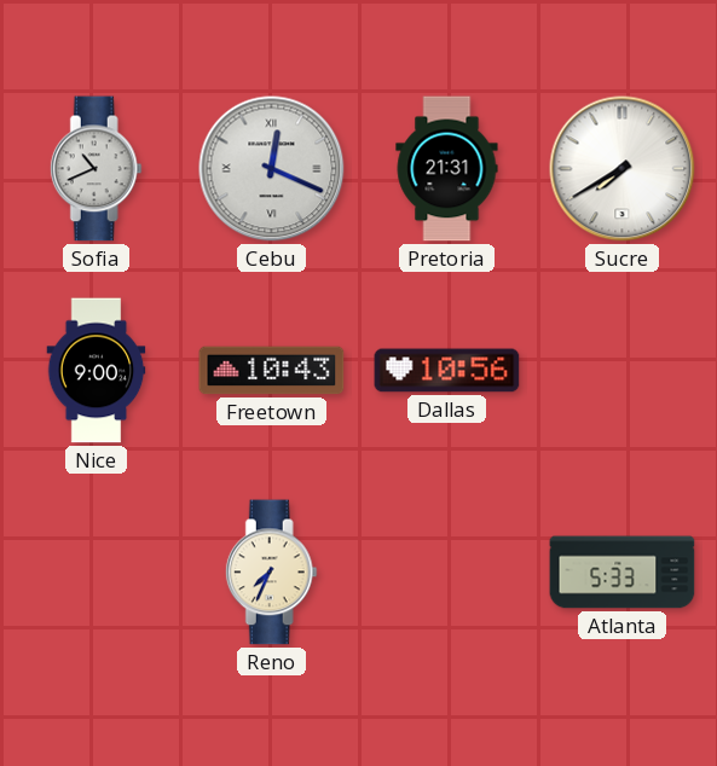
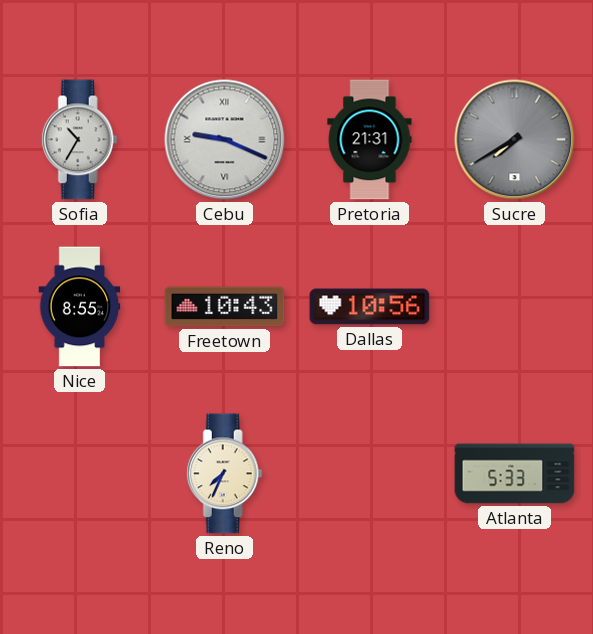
Sofia: 10:41 -> 10:35
Cebu: 12:19 -> 9:19
Sucre dial: white -> grey
Nice: 9:00 -> 8:55
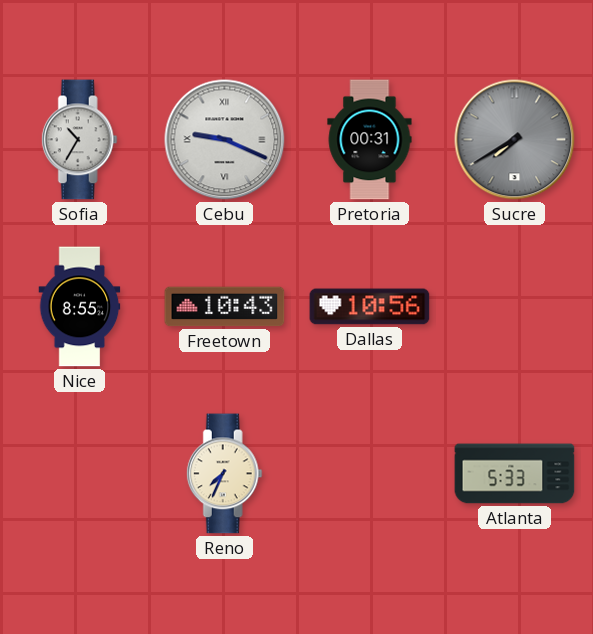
Pretoria: 21:31 -> 00:31
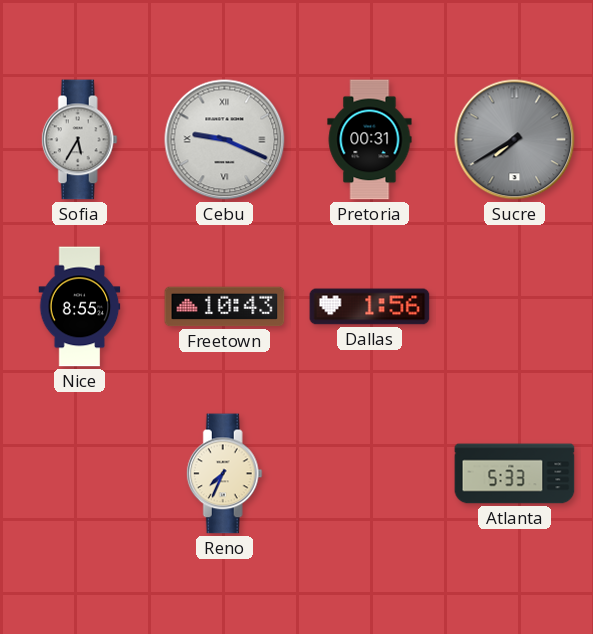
Sofia: 10:35 -> 5:35
Dallas: 10:56 -> 1:56
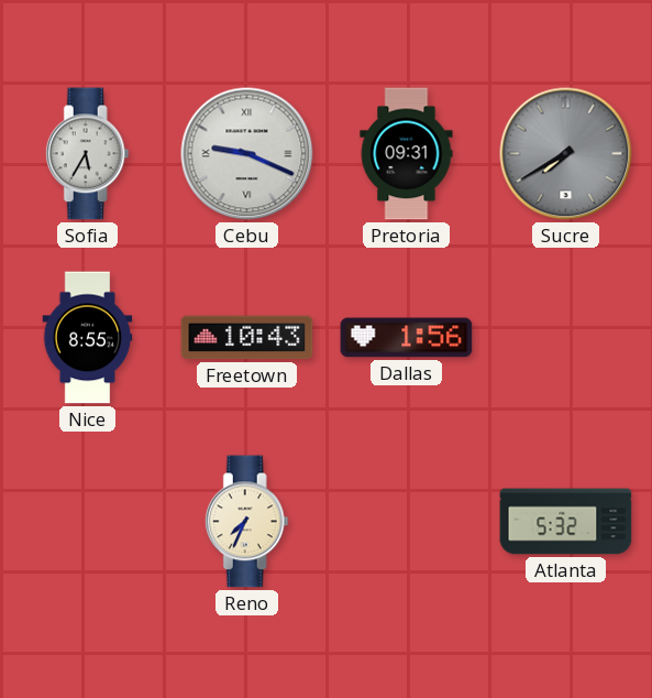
Pretoria: 00:31 -> 09:31
Atlanta: 5:33 -> 5:32
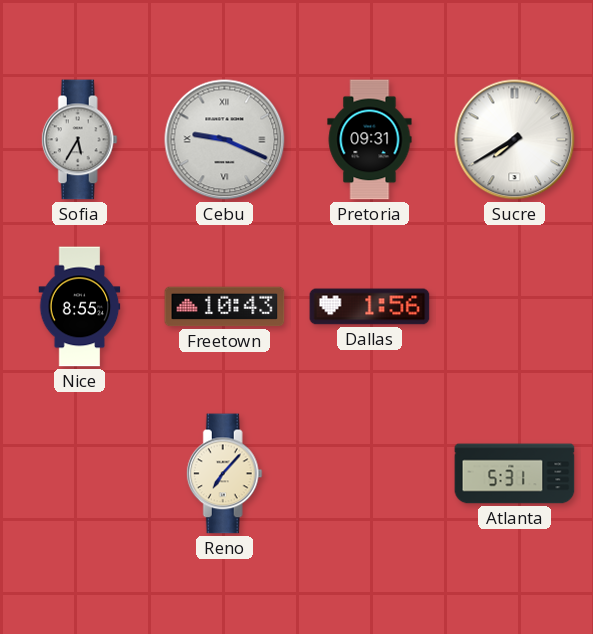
Sucre dial: grey -> white
Reno: 7:34 -> 7:07
Atlanta: 5:32 -> 5:31
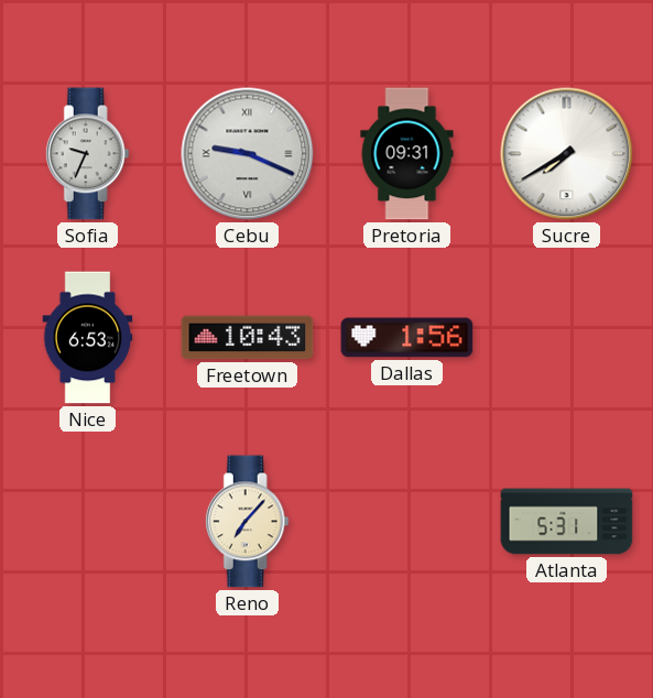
Sofia: 5:35 -> 9:34
Nice: 8:55 -> 6:53
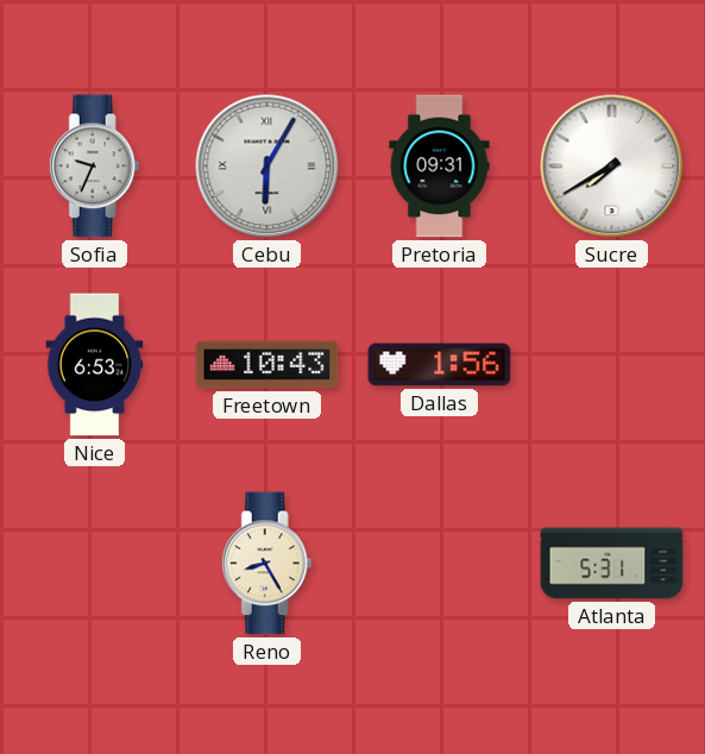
Cebu: 9:19 -> 6:05
Reno: 7:07 -> 8:25
